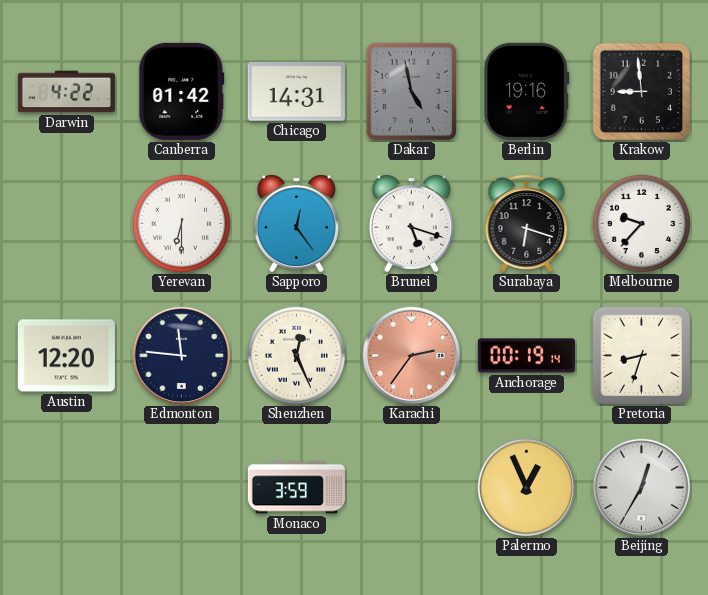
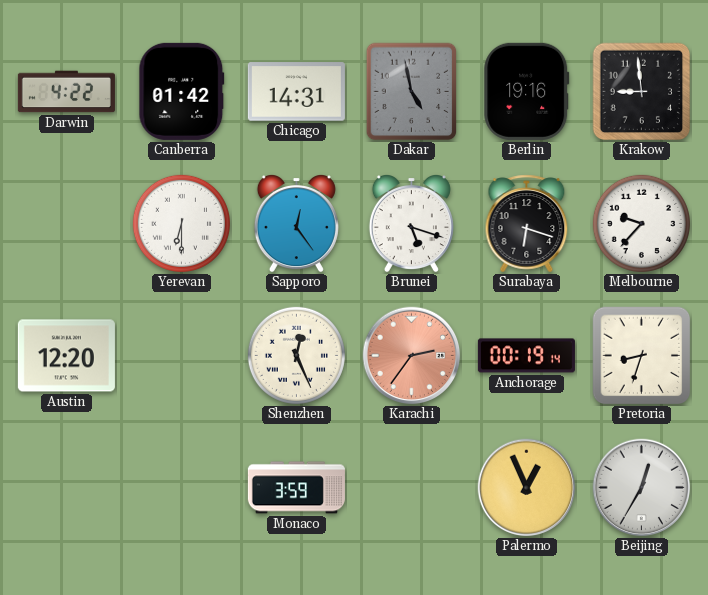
Edmonton: 11:46 -> none
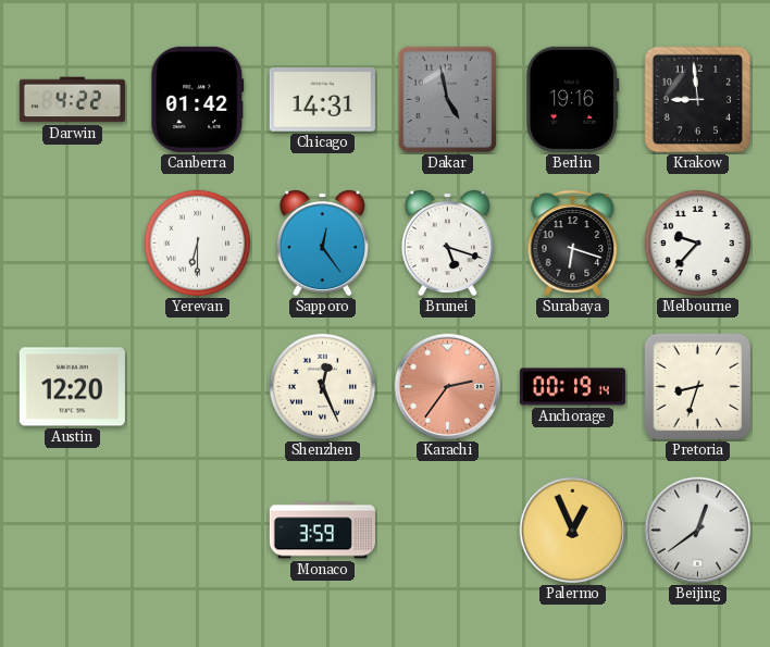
Beijing: 12:35 -> 12:39
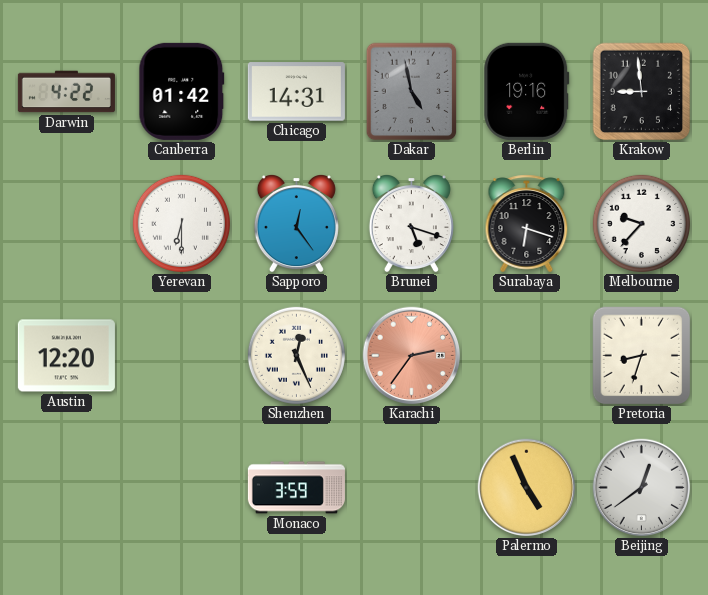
Anchorage: 00:19 -> none
Palermo: 12:56 -> 4:56
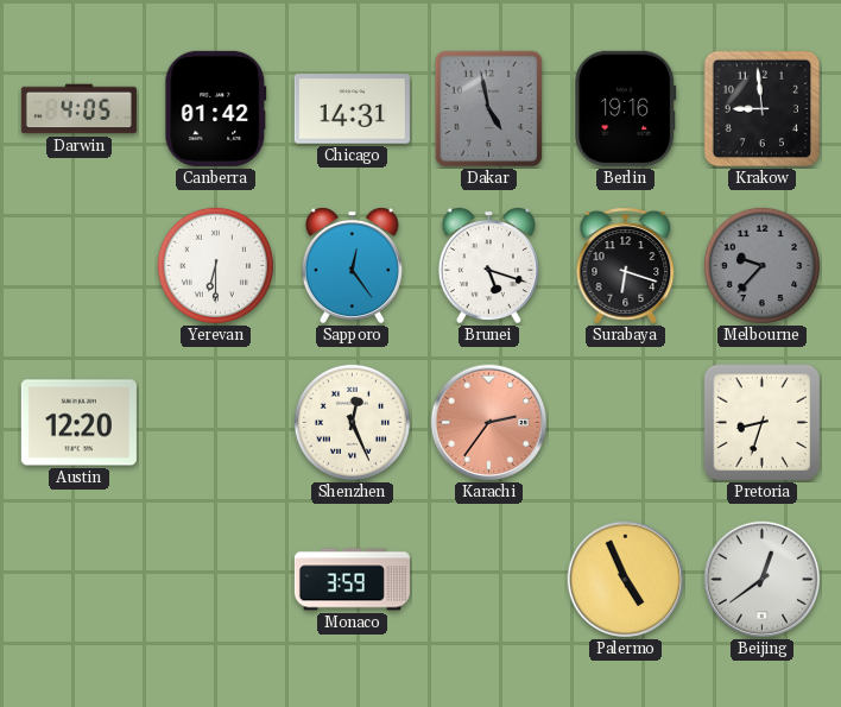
Darwin: 4:22 -> 4:05
Melbourne dial: white -> grey
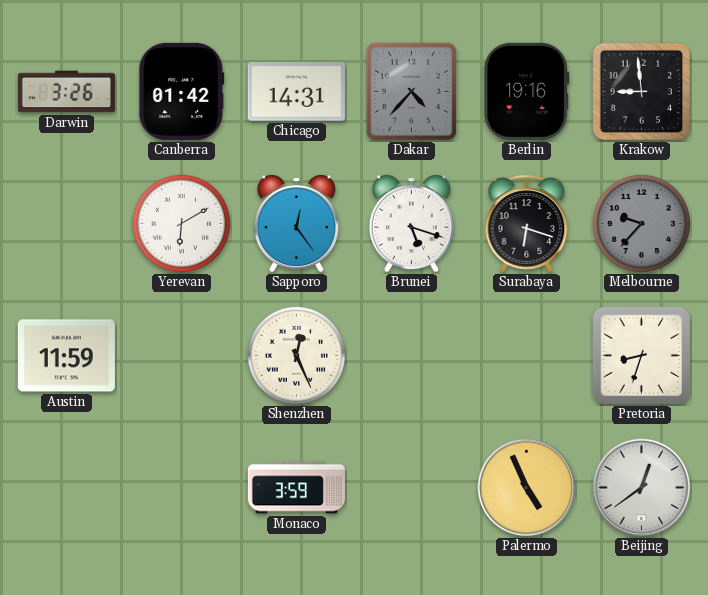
Darwin: 4:05 -> 3:26
Dakar: 4:58 -> 4:37
Yerevan: 6:30 -> 6:10
Austin: 12:20 -> 11:59
Karachi: 2:36 -> none
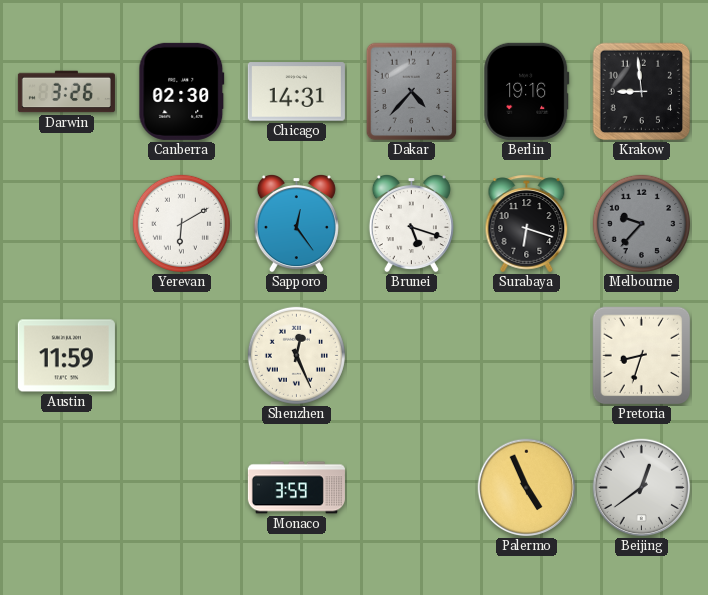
Canberra: 01:42 -> 02:30
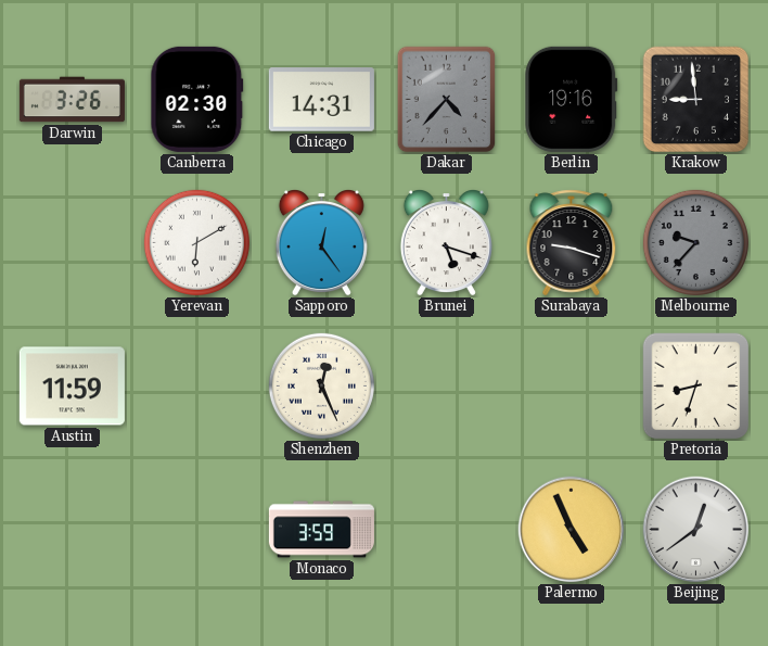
Surabaya: 6:18 -> 9:18
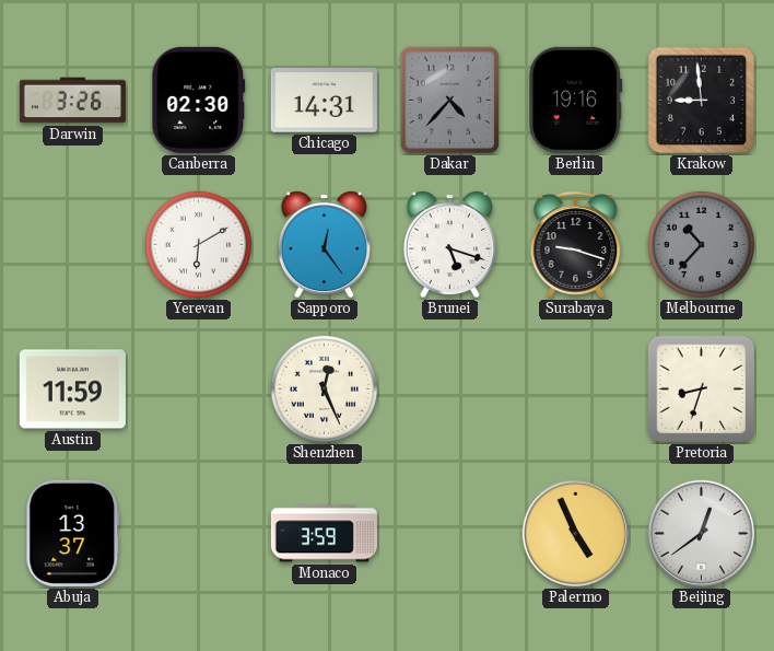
Melbourne: 9:37 -> 10:37
Abuja: none -> 13:37
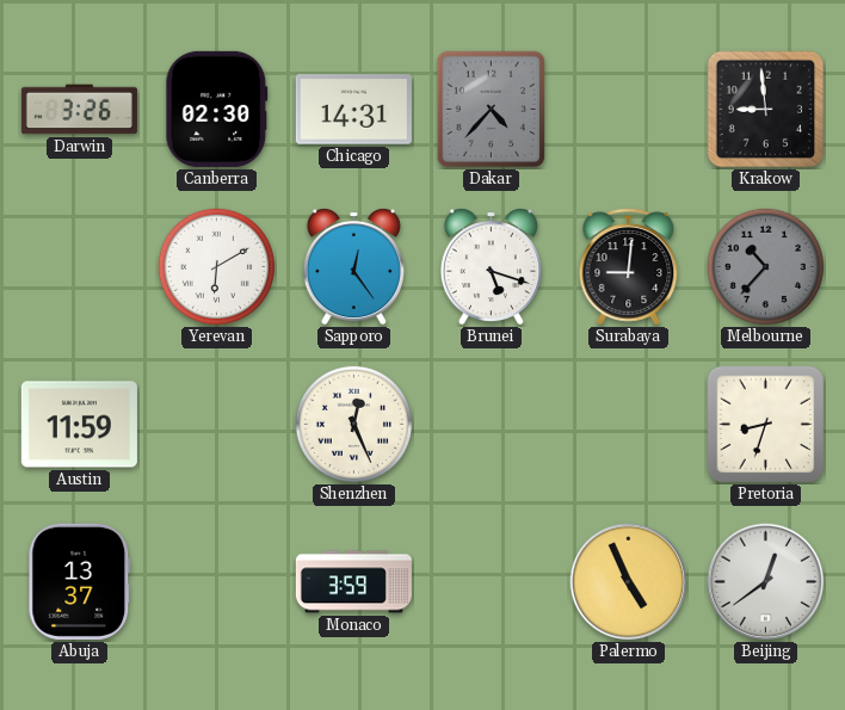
Berlin: 19:16 -> none
Surabaya: 9:18 -> 9:01
